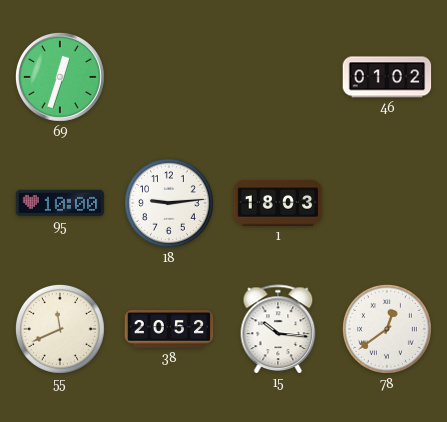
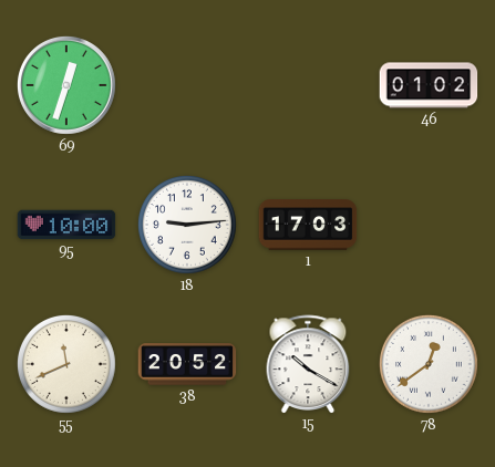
1: 18:03 -> 17:03
15: 10:16 -> 10:20
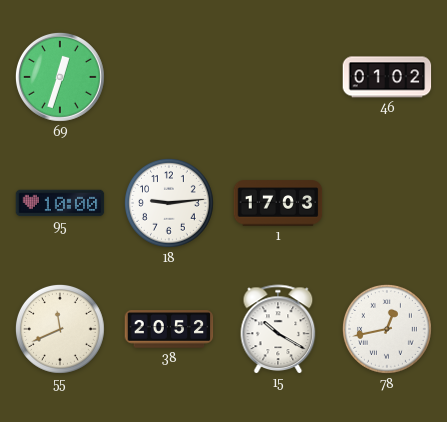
78: 12:39 -> 12:43
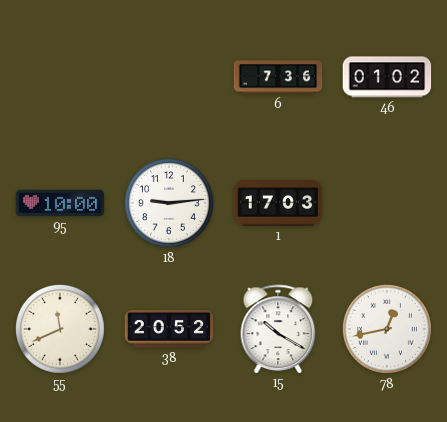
69: 12:33 -> none
6: none -> 7:36
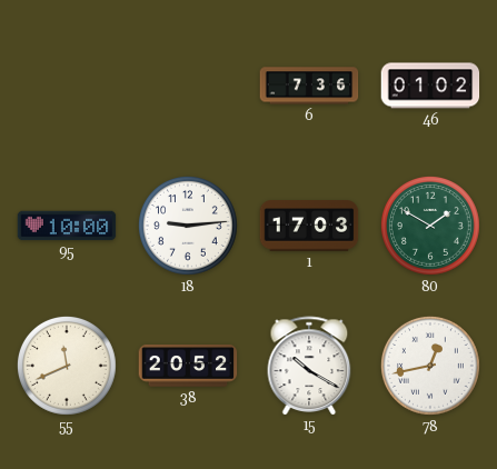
80: none -> 1:50
